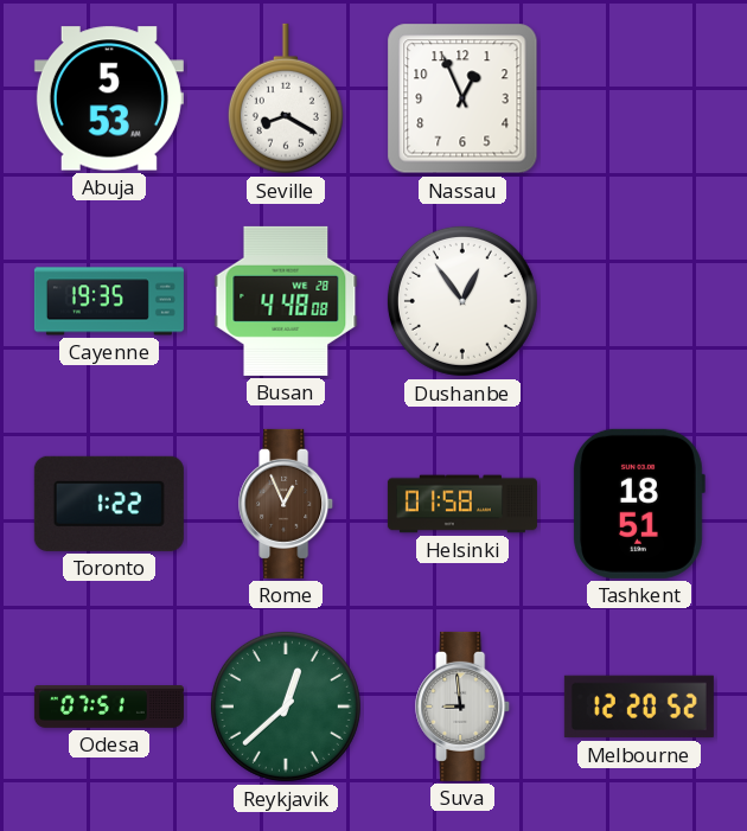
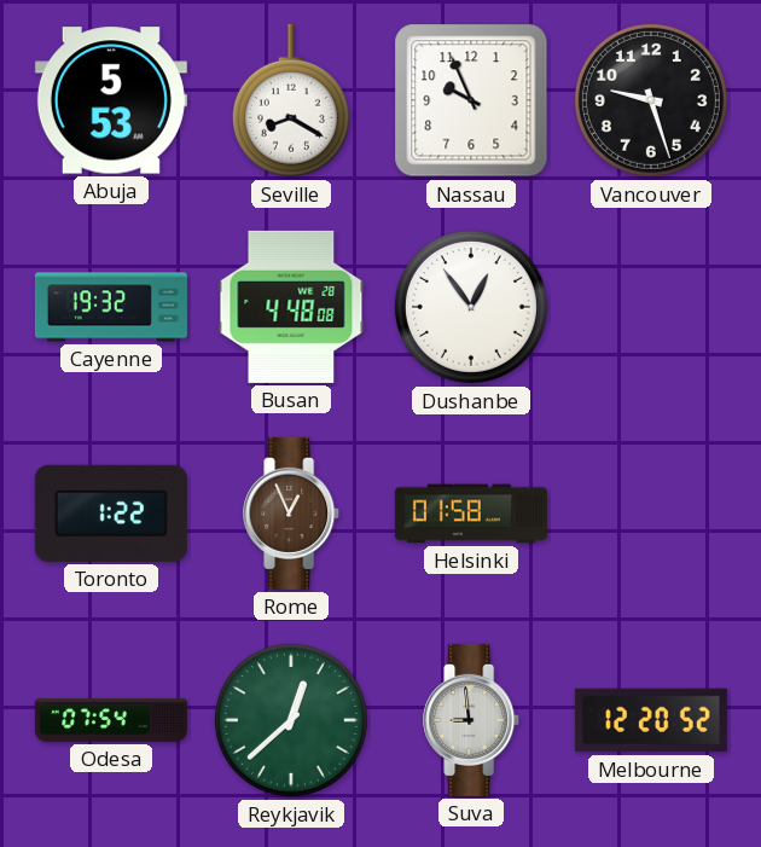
Nassau: 12:56 -> 9:56
Vancouver: none -> 9:27
Cayenne: 19:35 -> 19:32
Tashkent: 18:51 -> none
Odesa: 07:51 -> 07:54
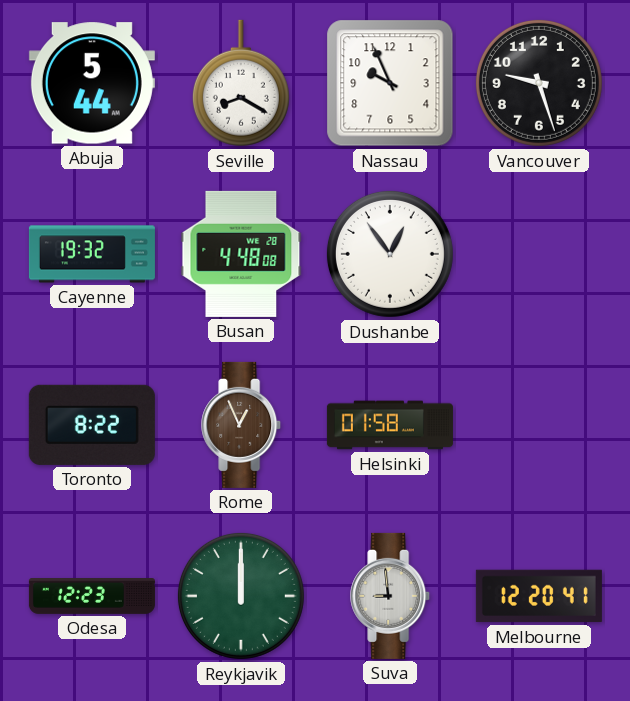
Abuja: 5:53 -> 5:44
Toronto: 1:22 -> 8:22
Odesa: 07:54 -> 12:23
Reykjavik: 12:38 -> 12:00
Melbourne: 12:20:52 -> 12:20:41
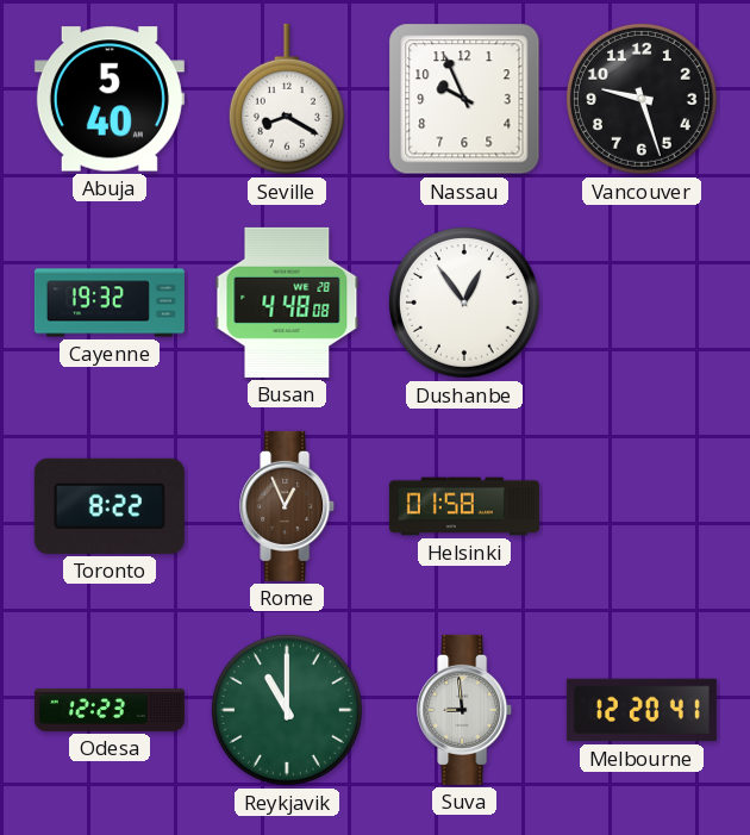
Abuja: 5:44 -> 5:40
Reykjavik: 12:00 -> 11:00
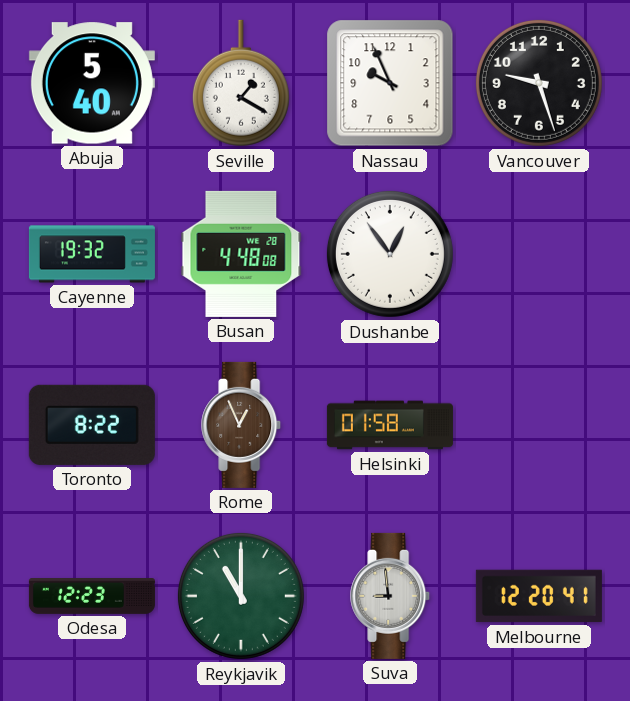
Seville: 8:20 -> 1:20
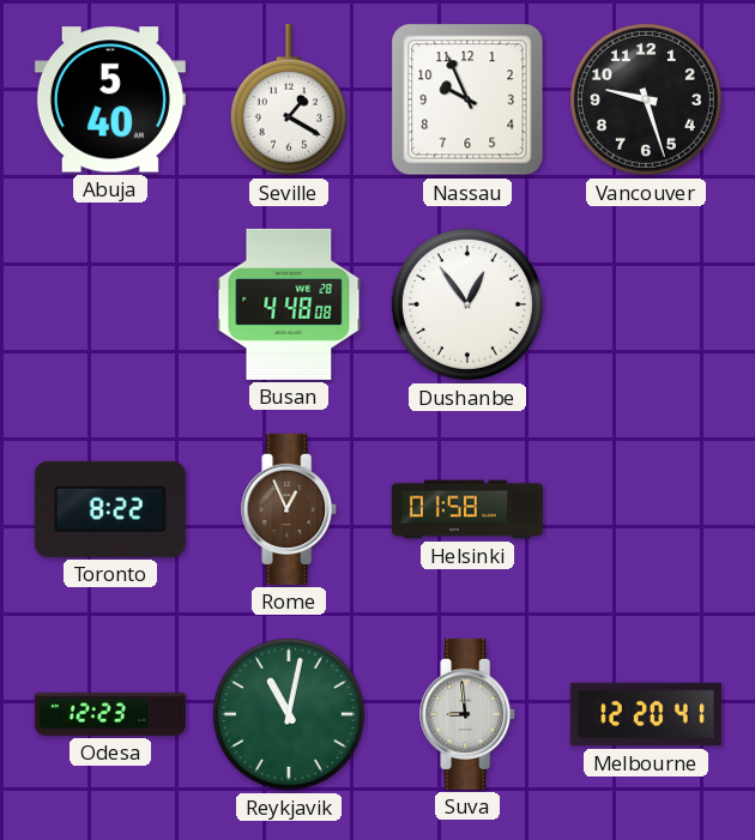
Cayenne: 19:32 -> none
Reykjavik: 11:00 -> 11:02
